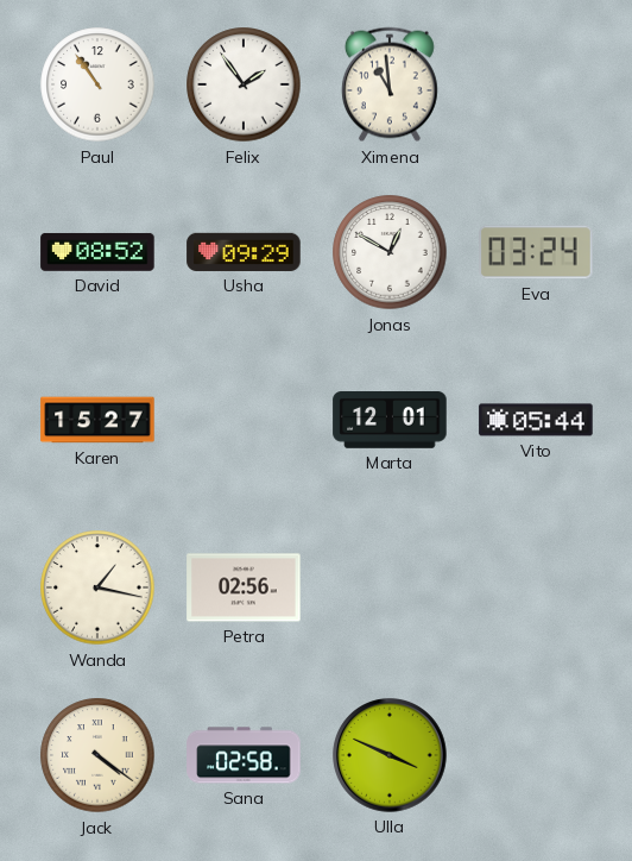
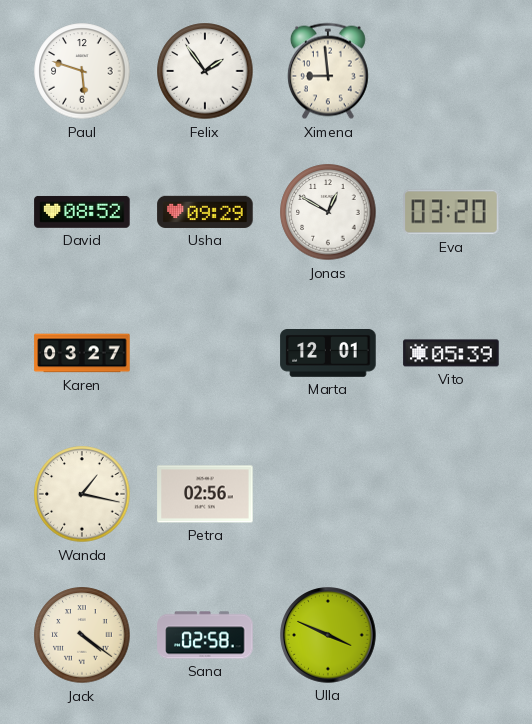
Paul: 10:54 -> 5:48
Ximena: 10:59 -> 8:59
Eva: 03:24 -> 03:20
Karen: 15:27 -> 03:27
Vito: 05:44 -> 05:39
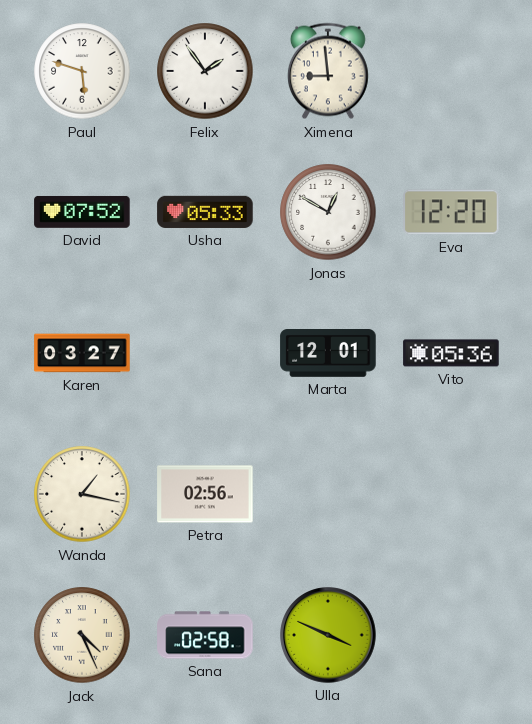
David: 08:52 -> 07:52
Usha: 09:29 -> 05:33
Eva: 03:20 -> 12:20
Vito: 05:39 -> 05:36
Jack: 4:21 -> 4:26
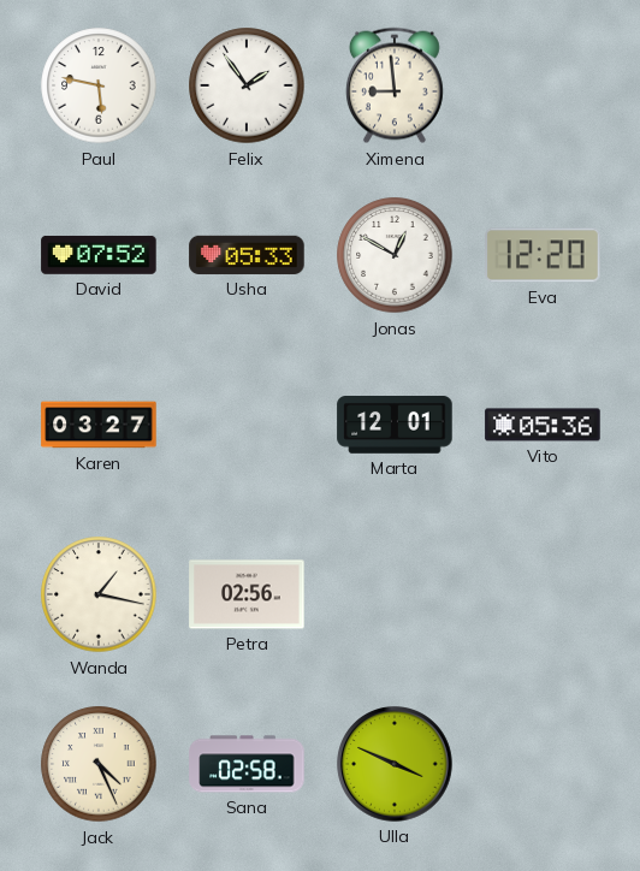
Paul: 5:48 -> 5:47
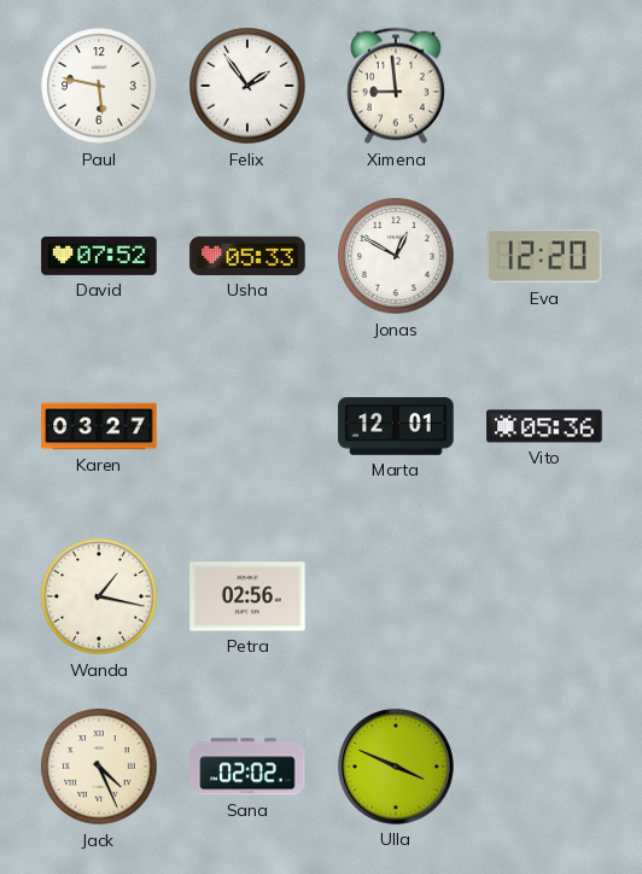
Sana: 02:58 -> 02:02
